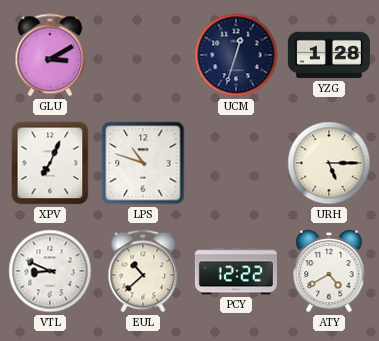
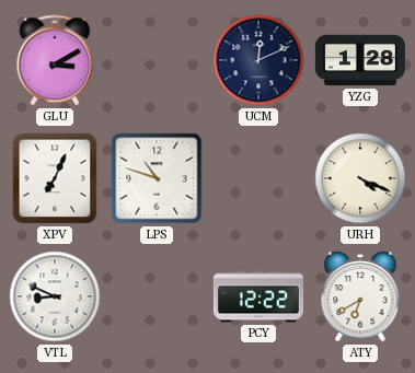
UCM: 12:33 -> 12:11
URH: 5:15 -> 4:19
EUL: 10:38 -> none
ATY: 4:40 -> 6:40
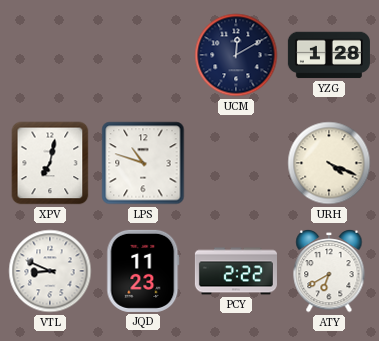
GLU: 3:10 -> none
UCM: 12:11 -> 12:10
XPV: 7:04 -> 7:02
JQD: none -> 11:23
PCY: 12:22 -> 2:22
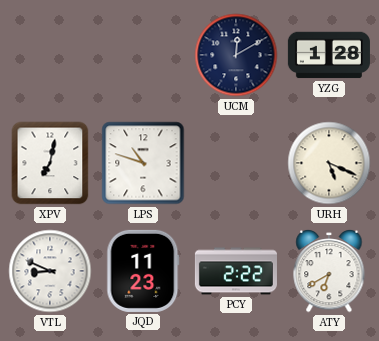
URH: 4:19 -> 5:19
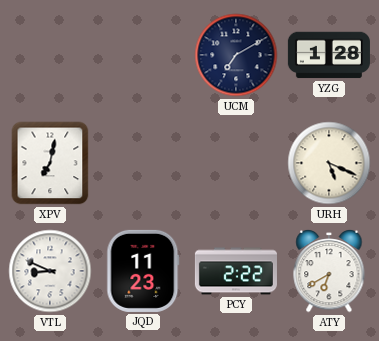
UCM: 12:10 -> 7:10
LPS: 10:48 -> none
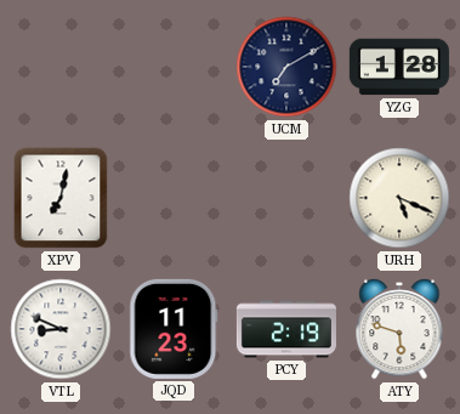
PCY: 2:22 -> 2:19
ATY: 6:40 -> 5:48
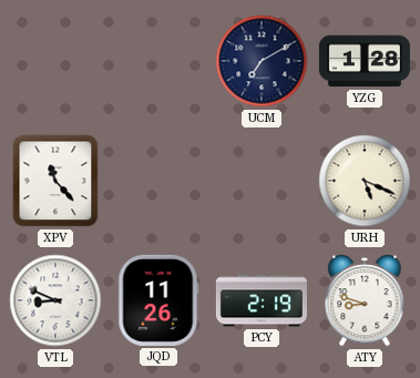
XPV: 7:02 -> 11:23
JQD: 11:23 -> 11:26
ATY: 5:48 -> 8:48
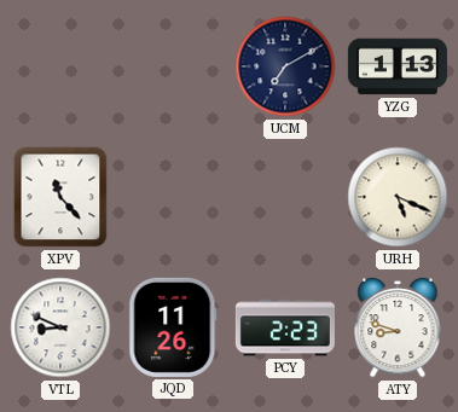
YZG: 1:28 -> 1:13
PCY: 2:19 -> 2:23
